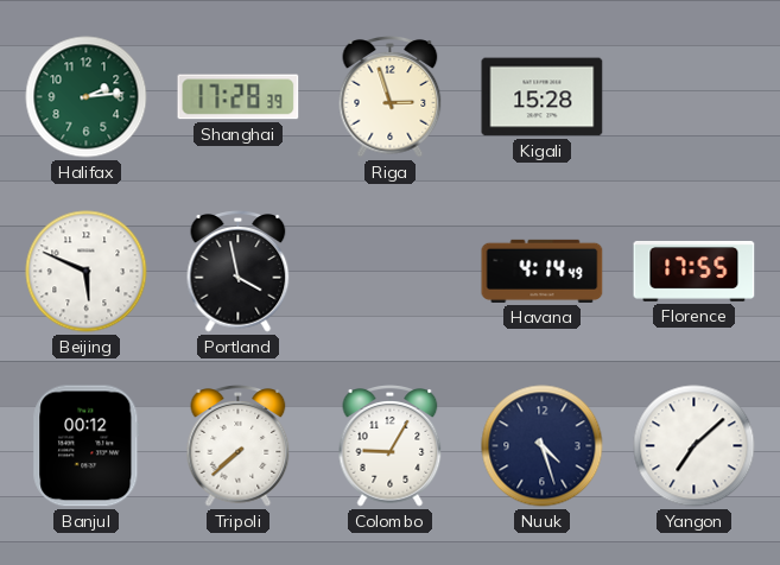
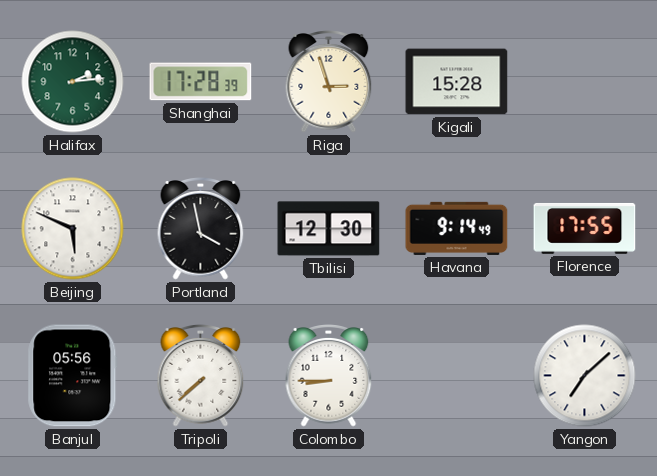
Tbilisi: none -> 12:30
Havana: 4:14 -> 9:14
Banjul: 00:12 -> 05:56
Colombo: 9:05 -> 8:45
Nuuk: 4:27 -> none
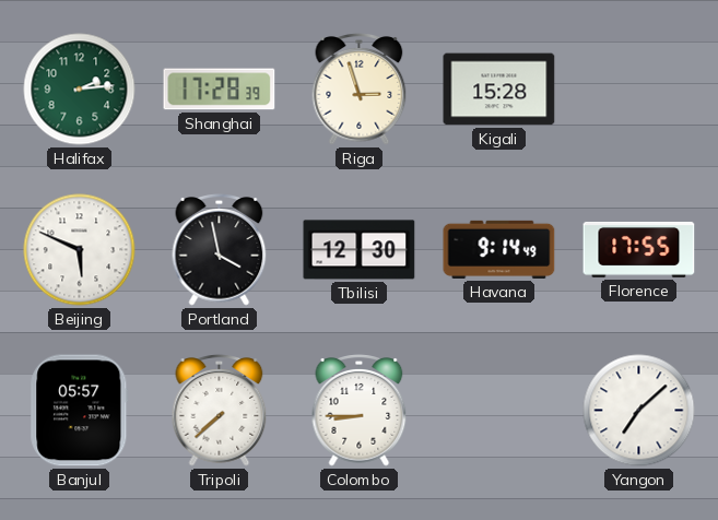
Banjul: 05:56 -> 05:57
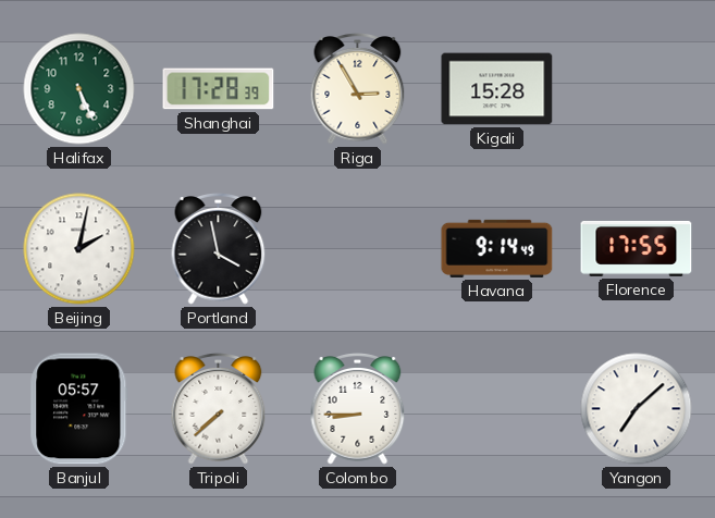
Halifax: 2:14 -> 5:26
Riga: 2:57 -> 2:55
Beijing: 5:49 -> 2:02
Tbilisi: 12:30 -> none
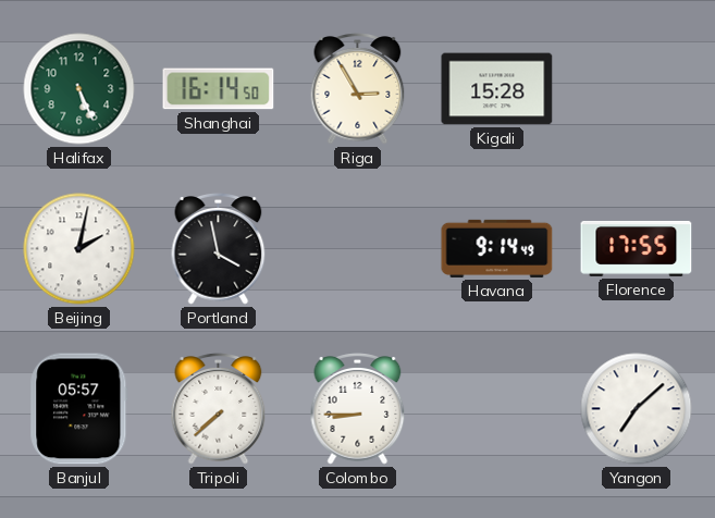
Shanghai: 17:28 -> 16:14
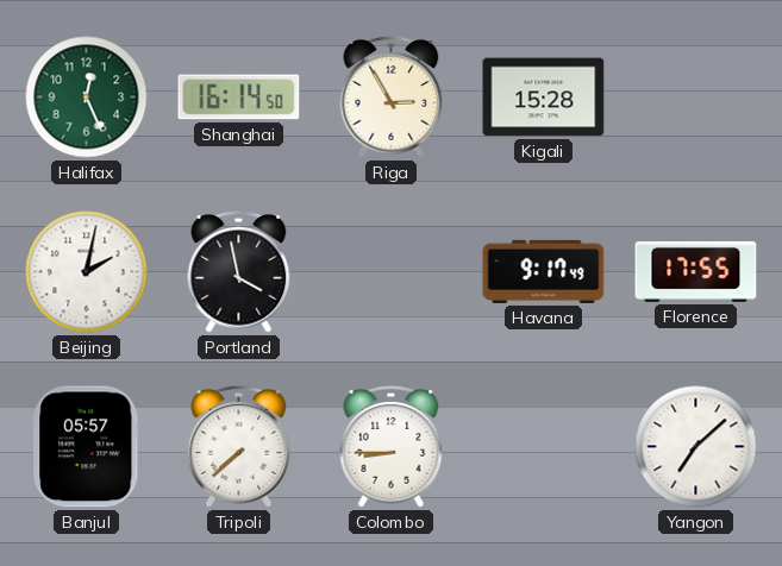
Halifax: 5:26 -> 12:26
Havana: 9:14 -> 9:17
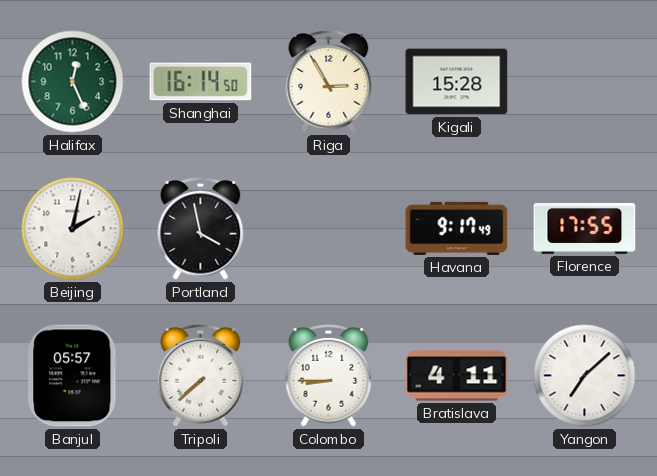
Bratislava: none -> 4:11
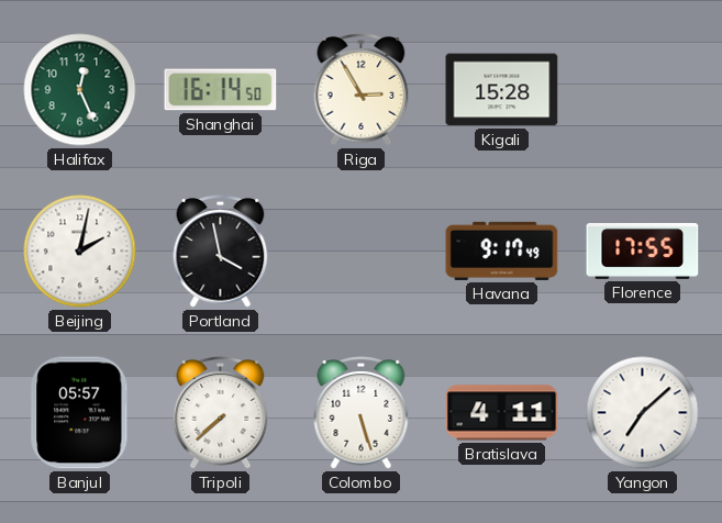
Colombo: 8:45 -> 5:27
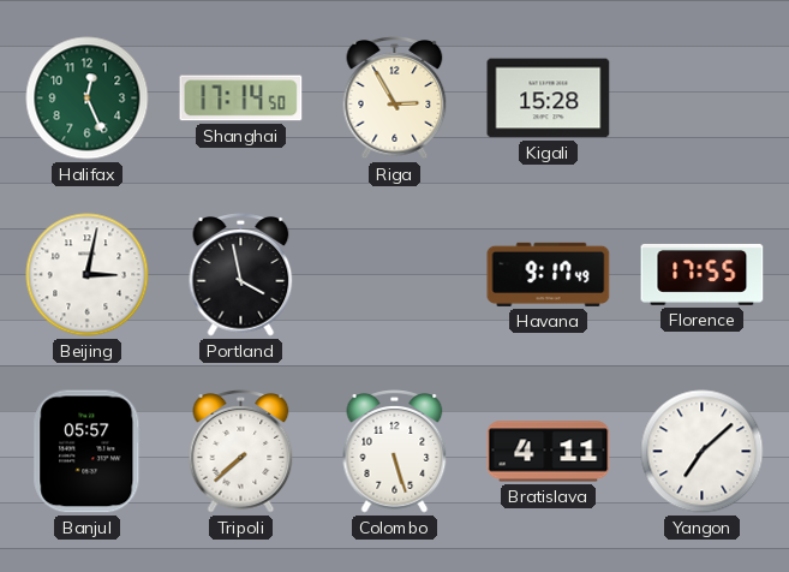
Shanghai: 16:14 -> 17:14
Beijing: 2:02 -> 3:02
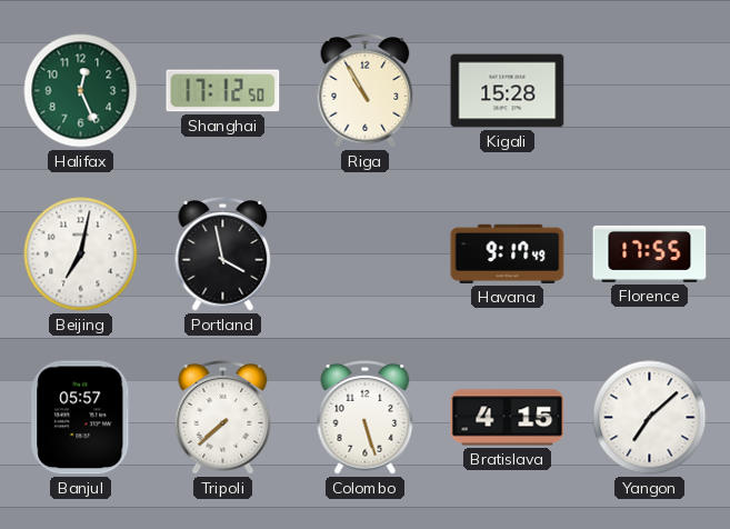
Shanghai: 17:14 -> 17:12
Riga: 2:55 -> 10:55
Beijing: 3:02 -> 7:02
Bratislava: 4:11 -> 4:15
